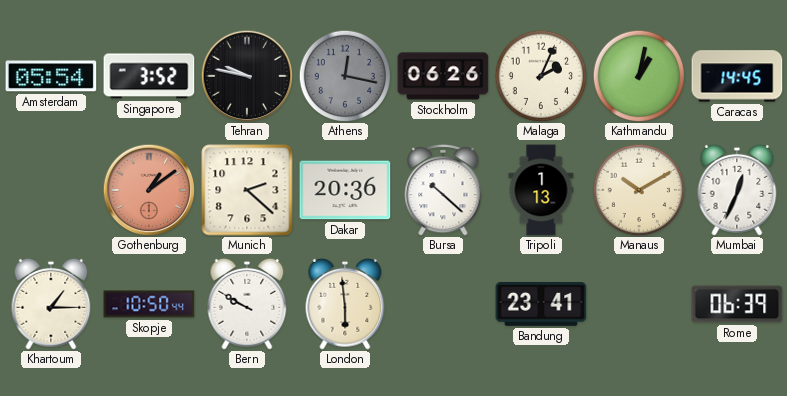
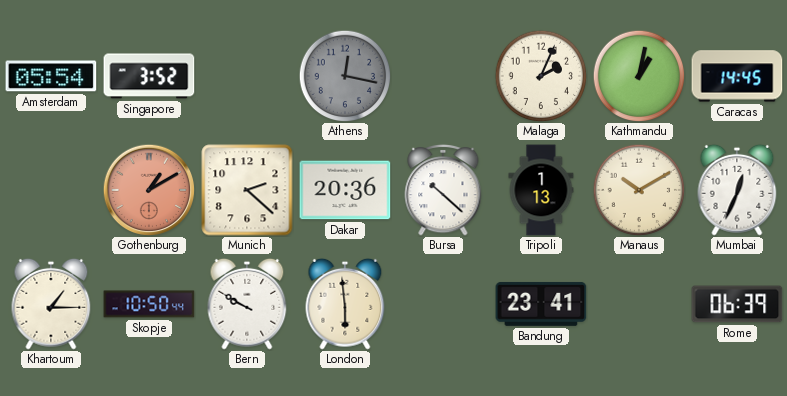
Tehran: 9:47 -> none
Stockholm: 06:26 -> none
Gothenburg: 1:09 -> 1:10
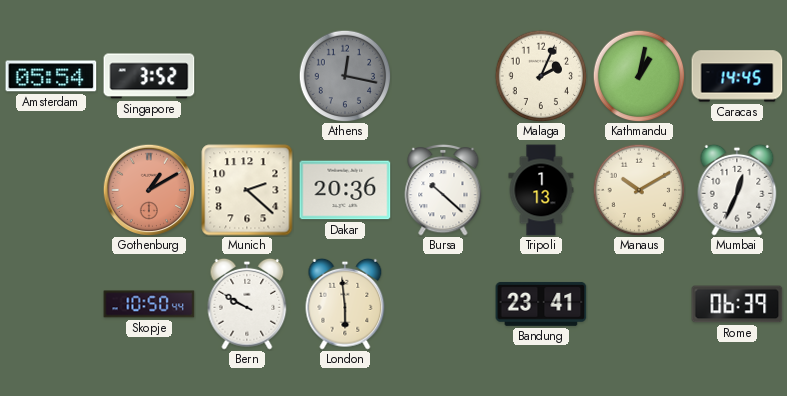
Khartoum: 1:15 -> none
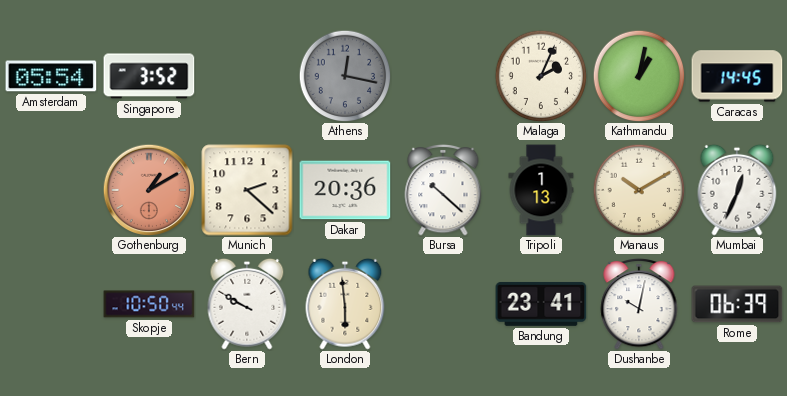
Dushanbe: none -> 10:02
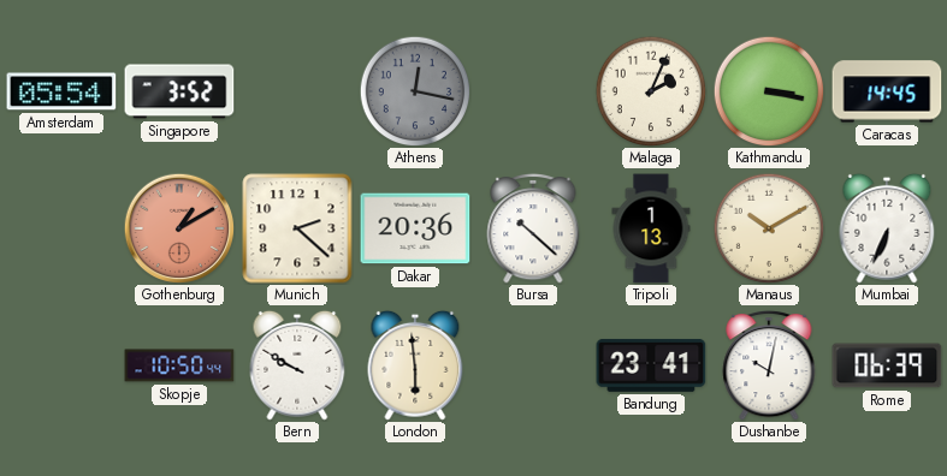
Kathmandu: 1:02 -> 3:17
Mumbai: 12:34 -> 6:34
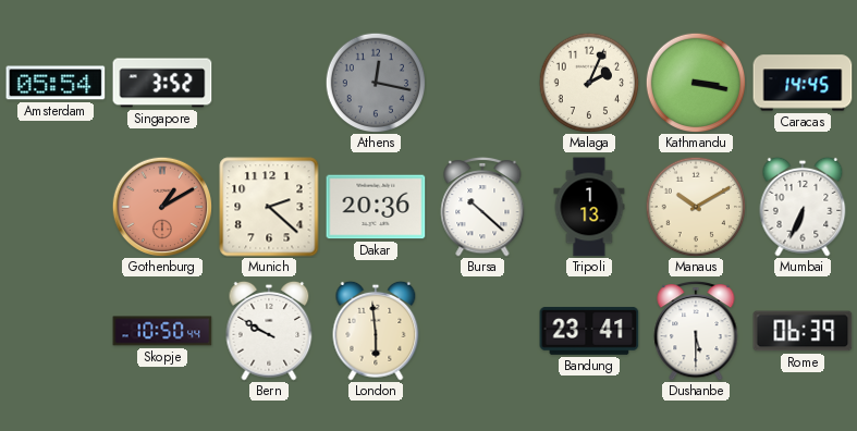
Dushanbe: 10:02 -> 5:30
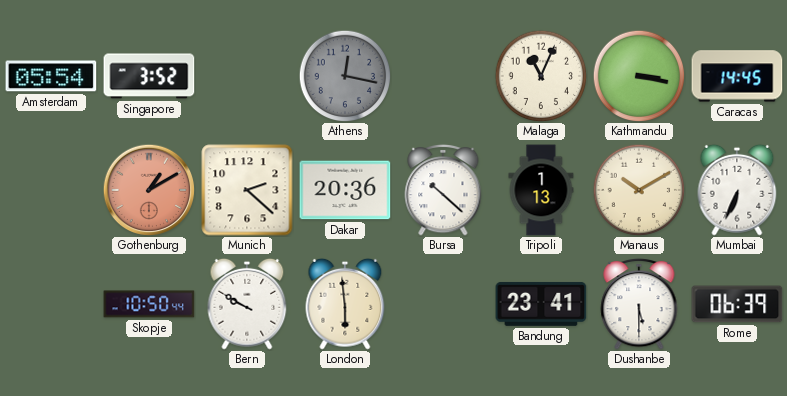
Malaga: 2:04 -> 11:04
